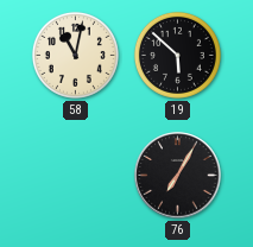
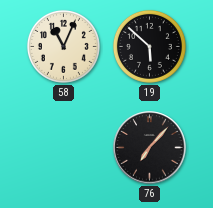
58: 11:02 -> 11:04
76: 7:05 -> 7:07
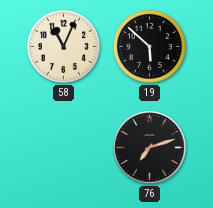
76: 7:07 -> 7:12
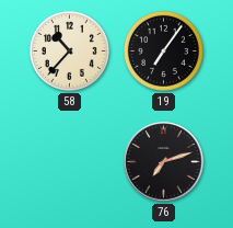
58: 11:04 -> 10:37
19: 5:52 -> 7:06
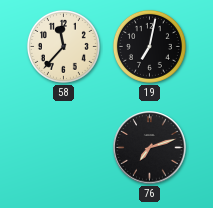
58: 10:37 -> 11:37
19: 7:06 -> 7:02
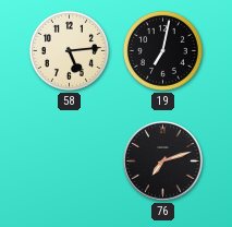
58: 11:37 -> 5:14
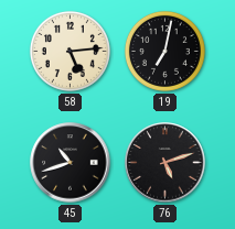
45: none -> 10:42
76: 7:12 -> 5:12
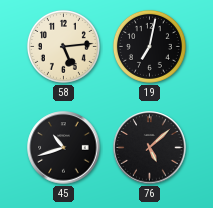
76: 5:12 -> 5:08
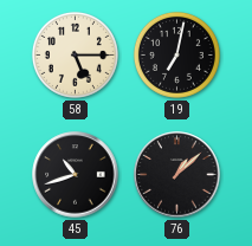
58: 5:14 -> 5:15
76: 5:08 -> 1:08
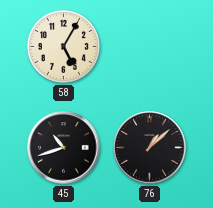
58: 5:15 -> 5:05
19: 7:02 -> none
